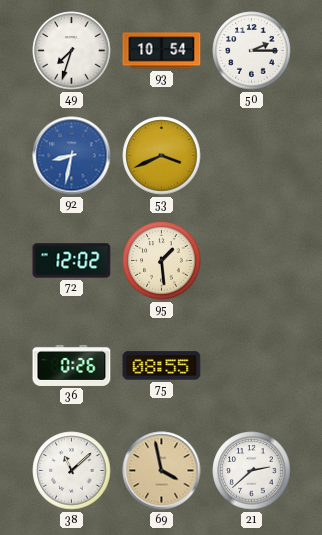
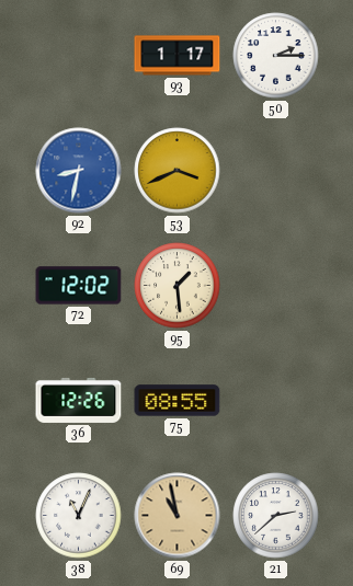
49: 7:33 -> none
93: 10:54 -> 1:17
36: 0:26 -> 12:26
38: 11:08 -> 11:04
69: 3:58 -> 10:58
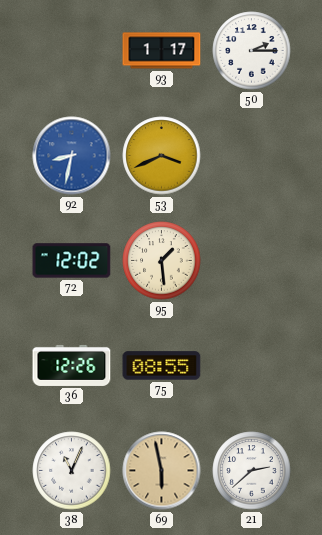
69: 10:58 -> 5:58
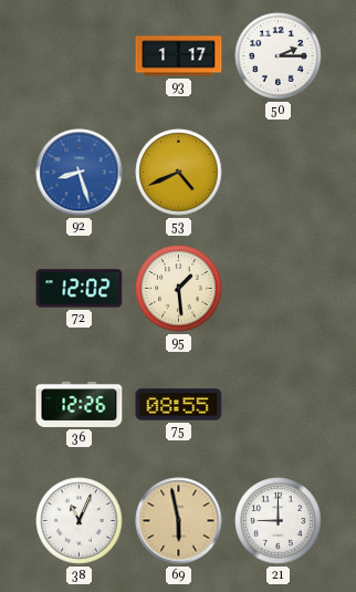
92: 8:32 -> 8:27
53: 3:41 -> 4:41
21: 2:38 -> 9:00
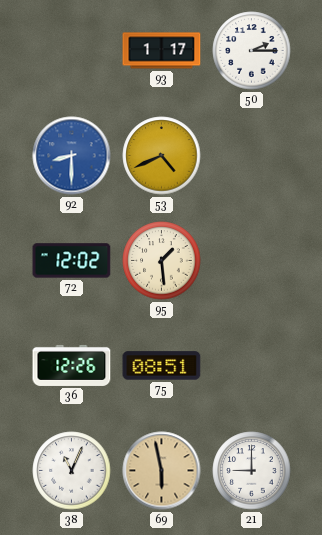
92: 8:27 -> 8:30
75: 08:55 -> 08:51
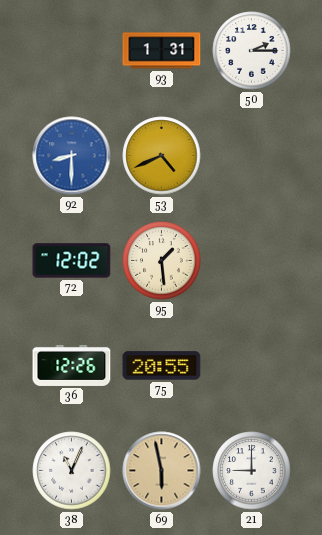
93: 1:17 -> 1:31
75: 08:51 -> 20:55
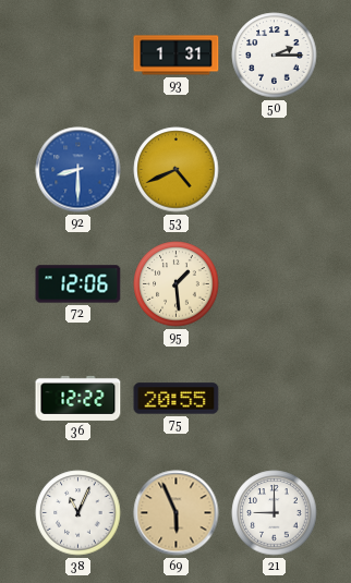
72: 12:02 -> 12:06
36: 12:26 -> 12:22
69: 5:58 -> 5:56
